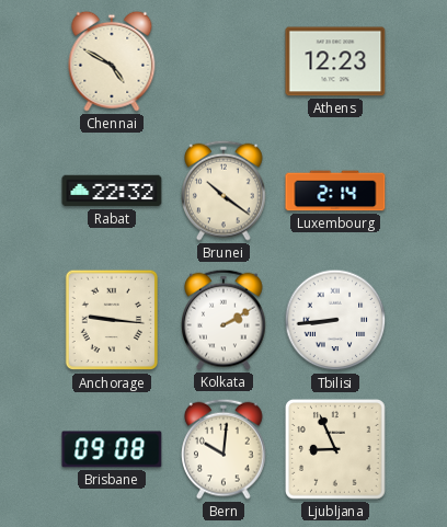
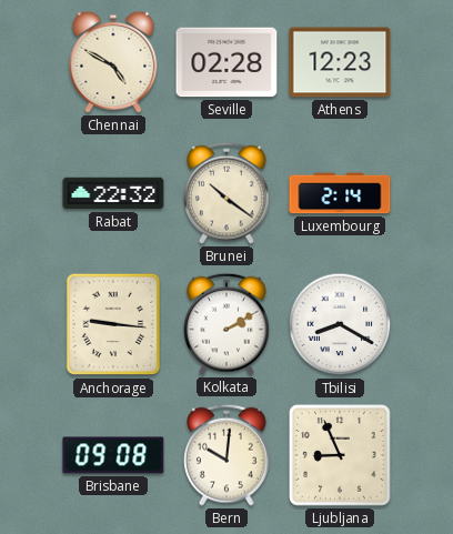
Seville: none -> 02:28
Tbilisi: 8:44 -> 8:20
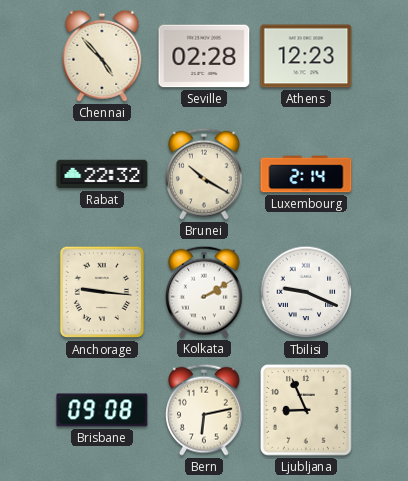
Chennai: 4:50 -> 4:53
Brunei: 10:21 -> 10:20
Tbilisi: 8:20 -> 9:19
Bern: 10:01 -> 6:13
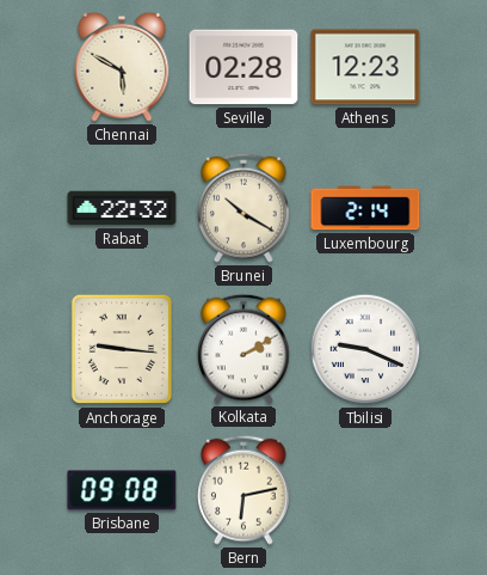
Chennai: 4:53 -> 5:50
Ljubljana: 8:56 -> none
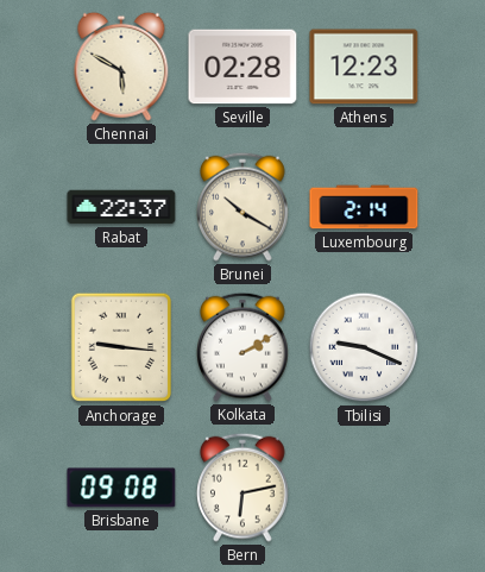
Rabat: 22:32 -> 22:37
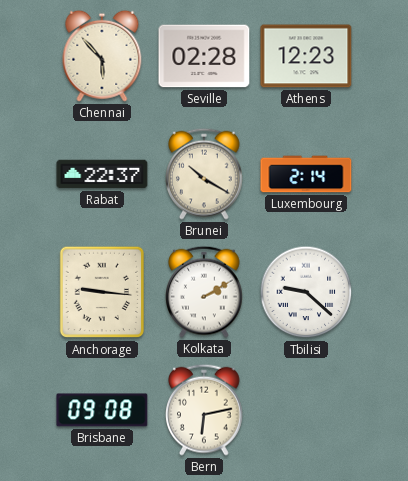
Chennai: 5:50 -> 5:53
Tbilisi: 9:19 -> 9:22
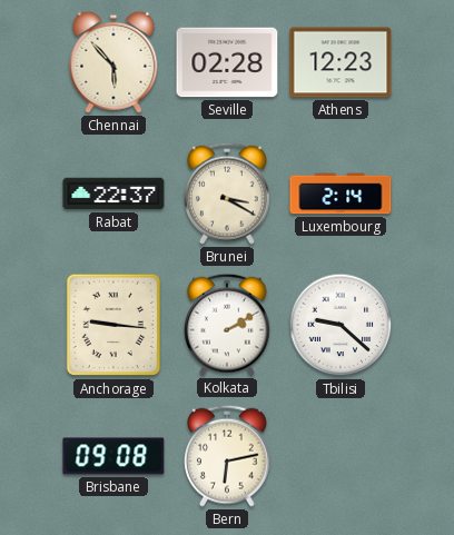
Brunei: 10:20 -> 3:20
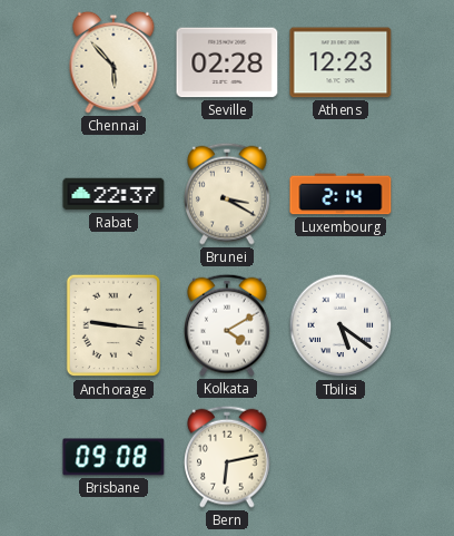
Kolkata: 2:10 -> 4:10
Tbilisi: 9:22 -> 5:21
